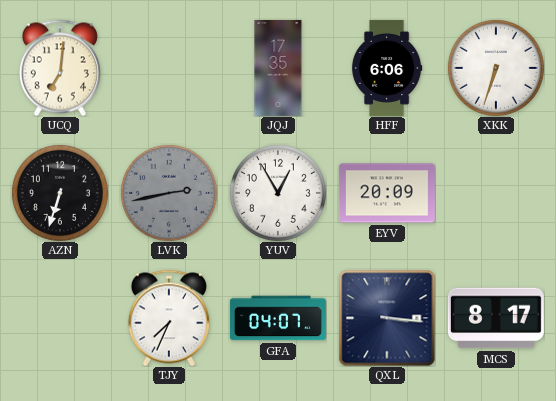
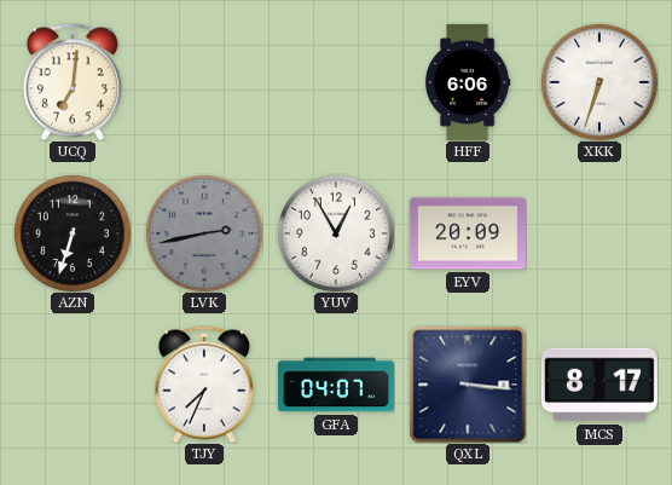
JQJ: 17:35 -> none
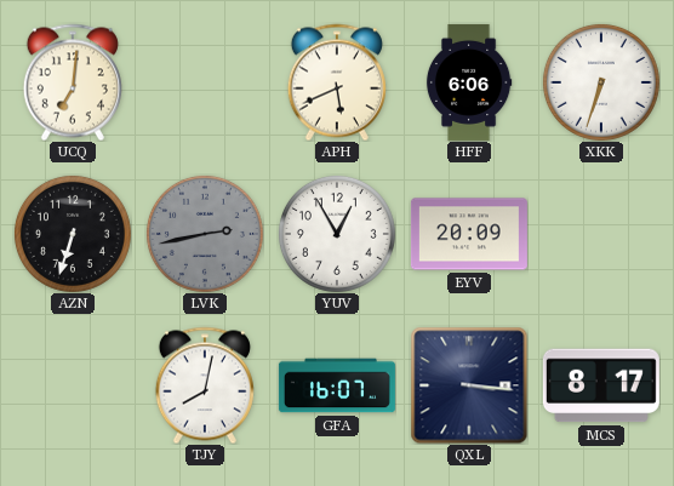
APH: none -> 5:41
TJY: 7:34 -> 8:02
GFA: 04:07 -> 16:07
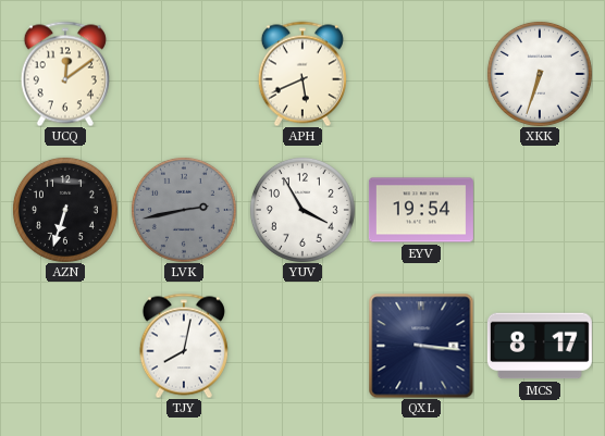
UCQ: 7:01 -> 12:09
HFF: 6:06 -> none
YUV: 12:55 -> 3:55
EYV: 20:09 -> 19:54
GFA: 16:07 -> none
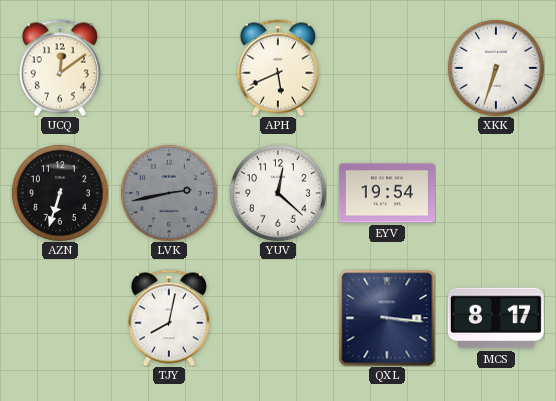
YUV: 3:55 -> 12:22
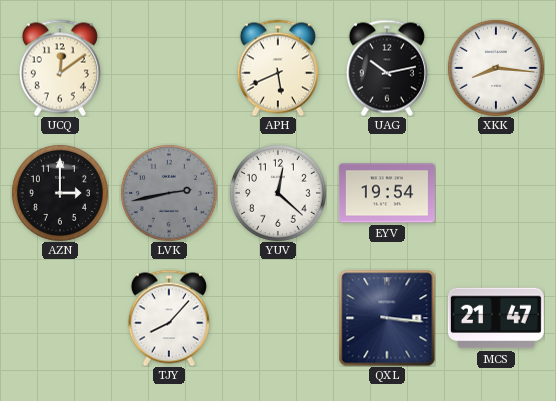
UAG: none -> 10:13
XKK: 6:33 -> 8:16
AZN: 6:33 -> 3:00
TJY: 8:02 -> 8:07
MCS: 8:17 -> 21:47
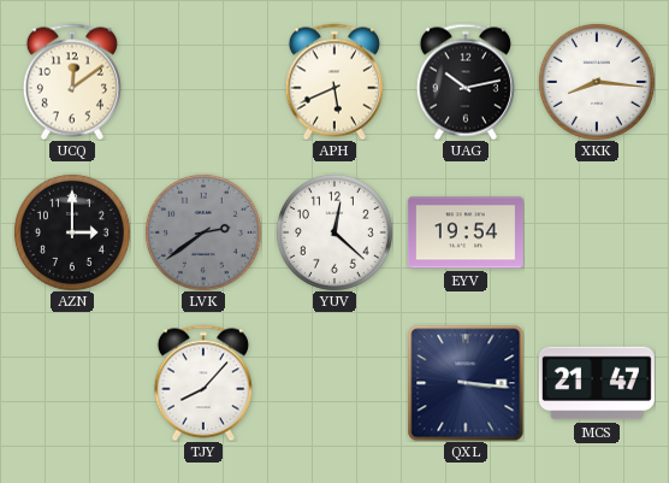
LVK: 2:43 -> 2:39
